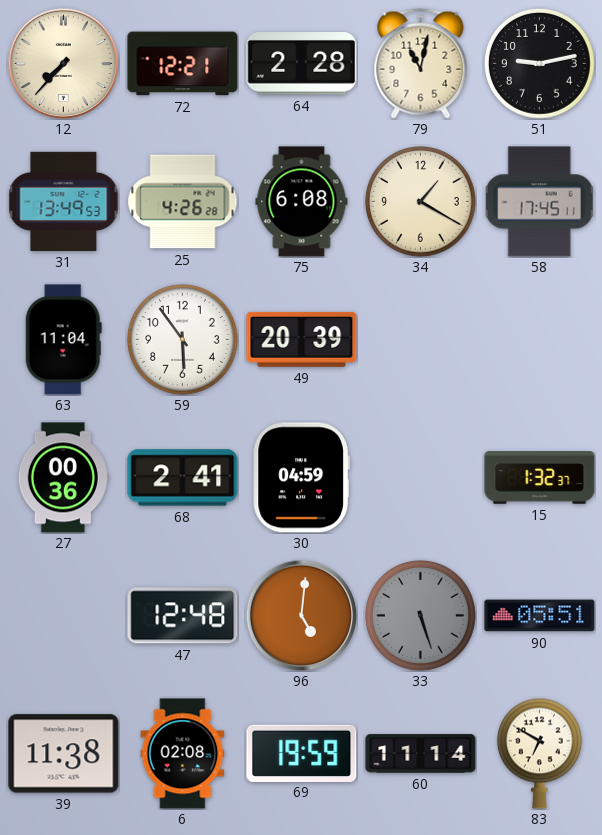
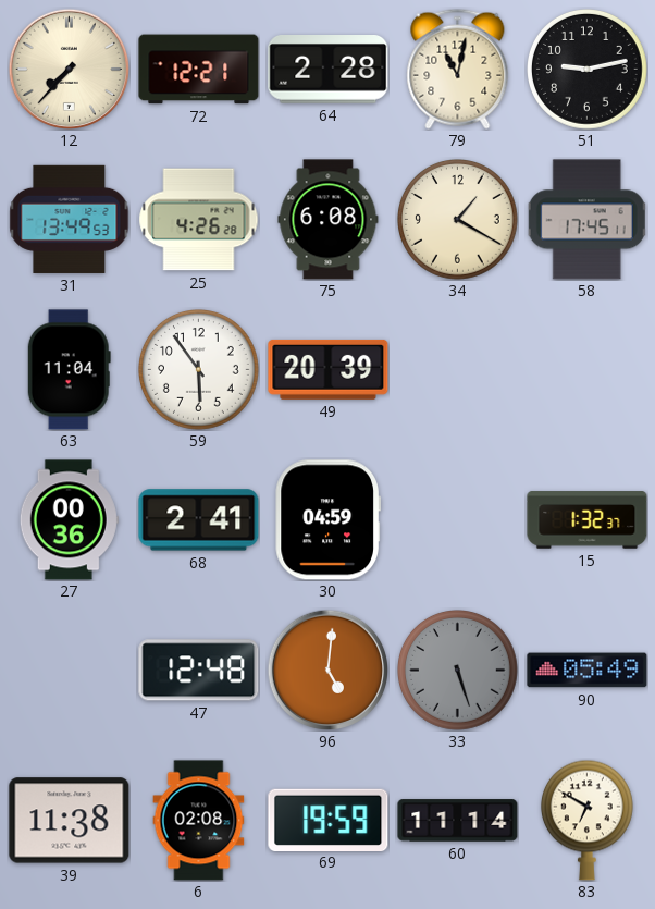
90: 05:51 -> 05:49
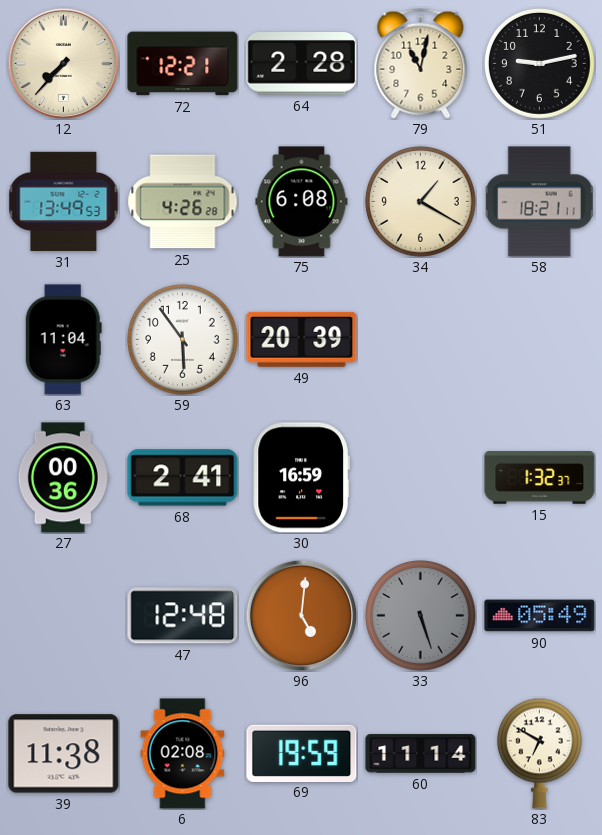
58: 17:45 -> 18:21
30: 04:59 -> 16:59
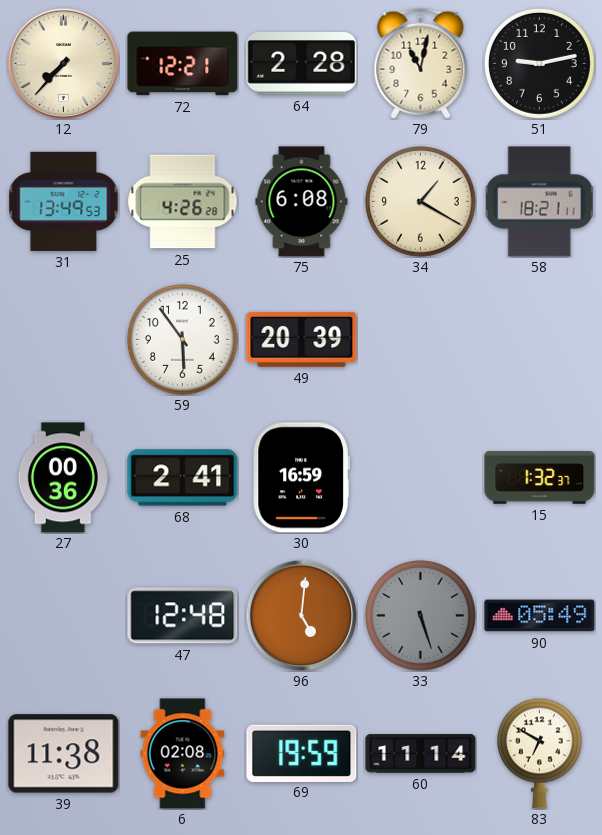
63: 11:04 -> none
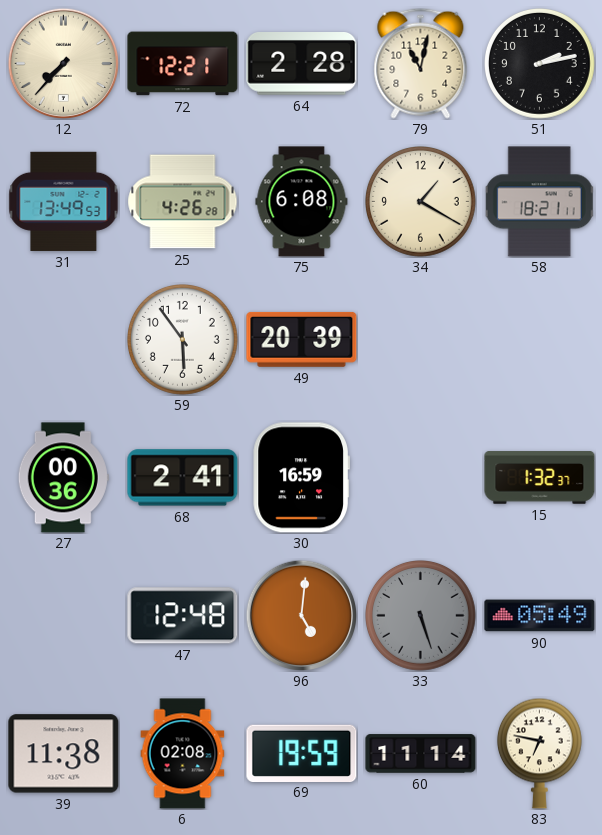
51: 9:13 -> 2:13
83: 6:50 -> 6:47
